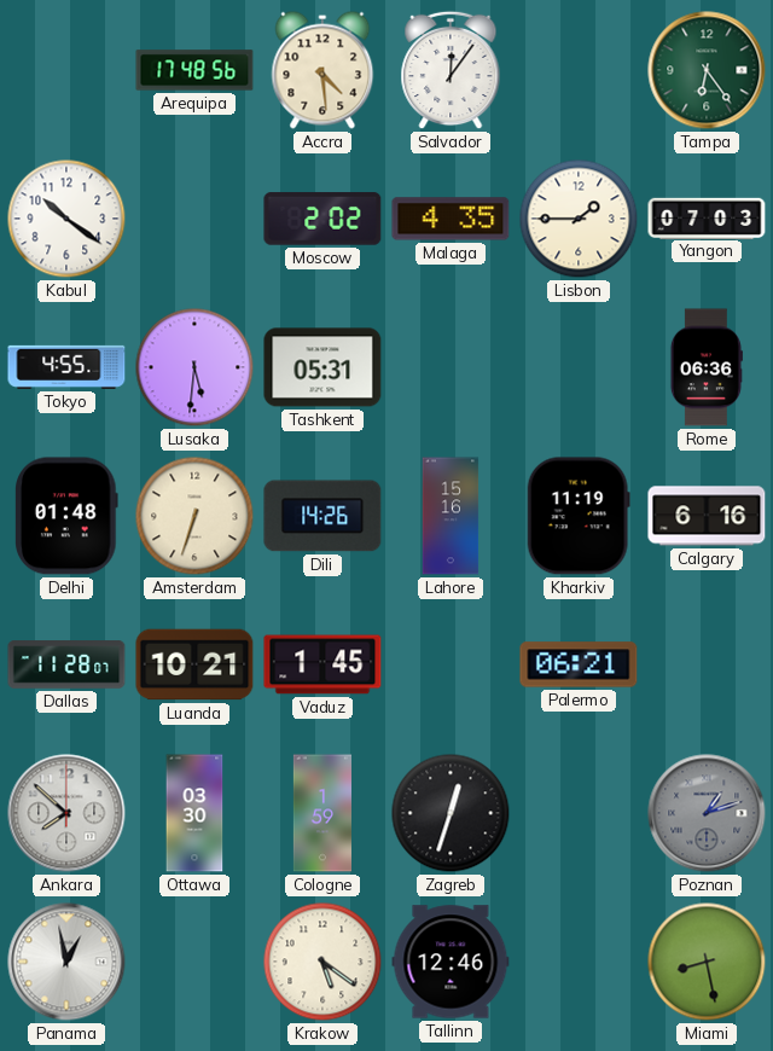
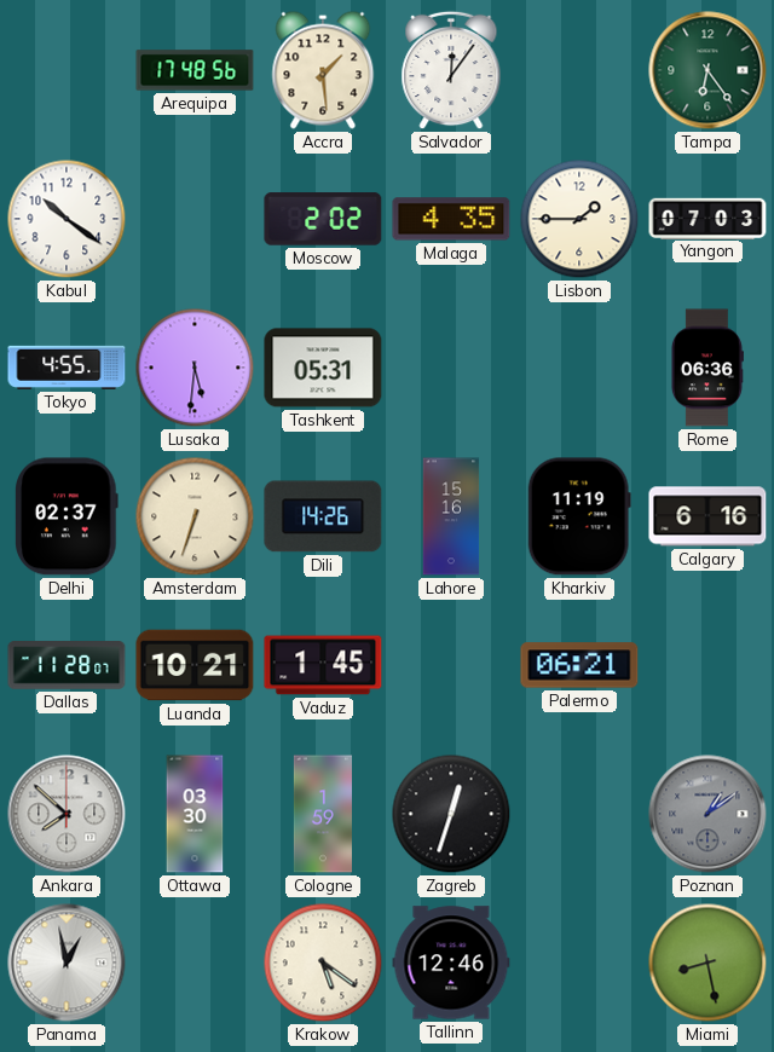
Accra: 4:29 -> 1:29
Delhi: 01:48 -> 02:37
Poznan: 1:12 -> 1:09
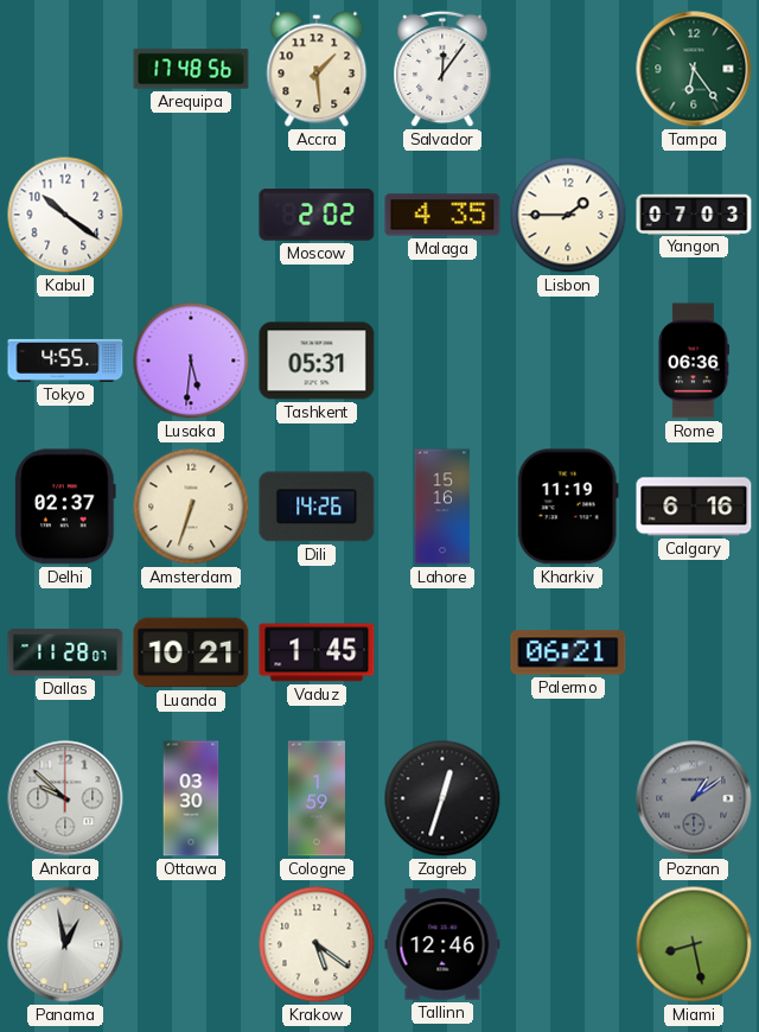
Ankara: 7:52 -> 9:52
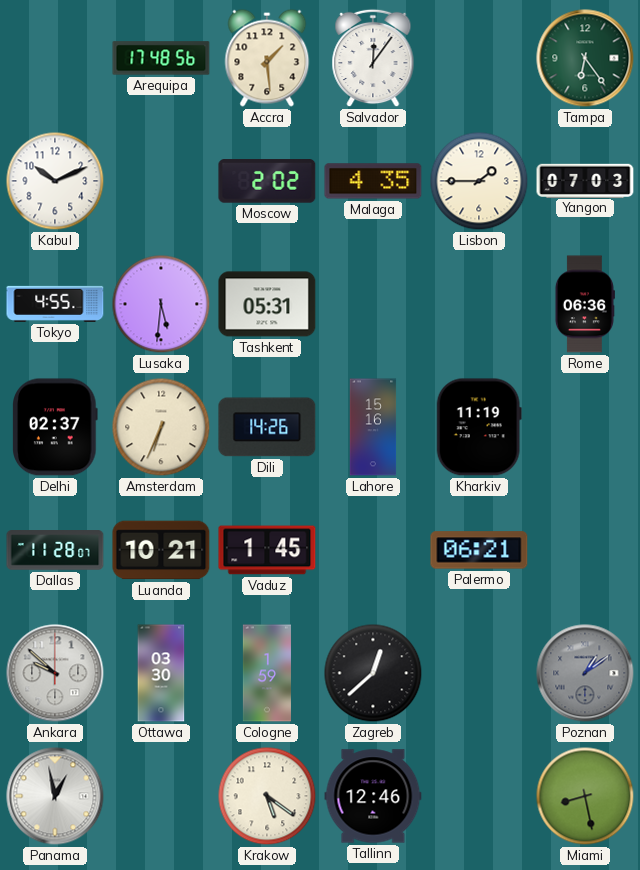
Kabul: 10:21 -> 10:11
Amsterdam: 6:33 -> 6:34
Calgary: 6:16 -> none
Zagreb: 12:33 -> 12:38
